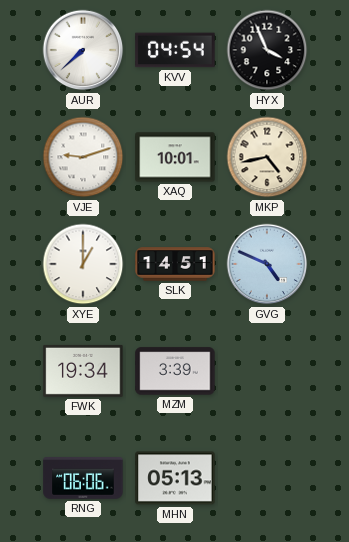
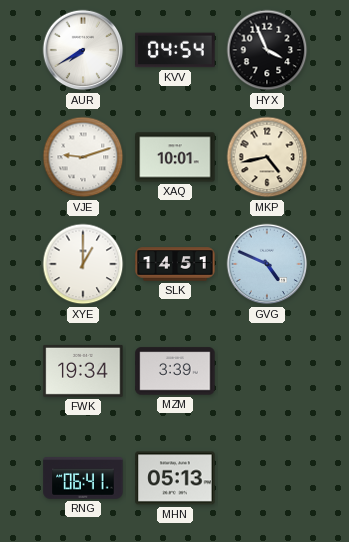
AUR: 7:38 -> 7:40
RNG: 06:06 -> 06:41
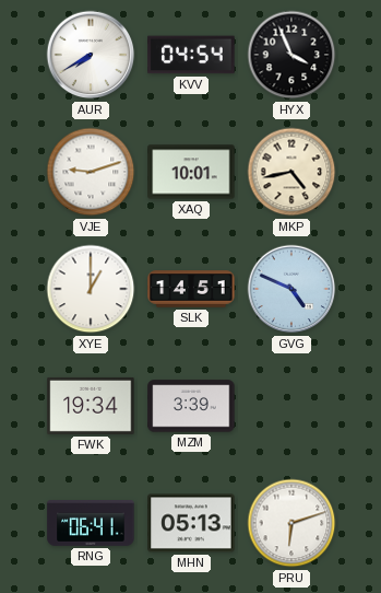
PRU: none -> 6:12
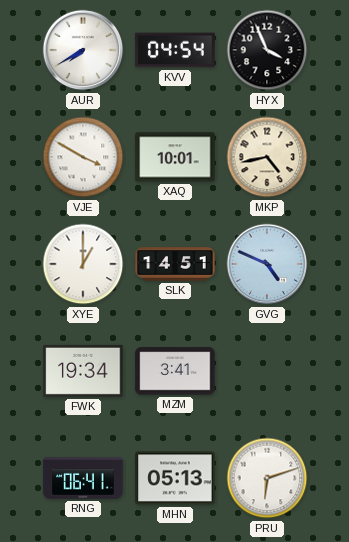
VJE: 9:12 -> 3:50
MZM: 3:39 -> 3:41
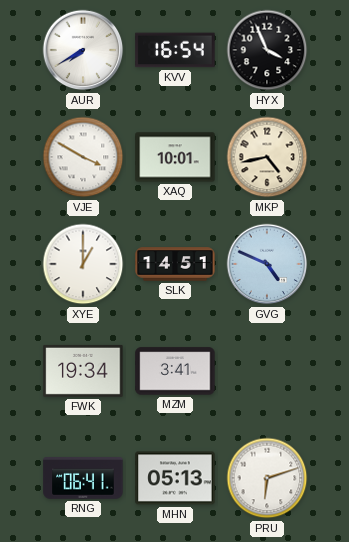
KVV: 04:54 -> 16:54
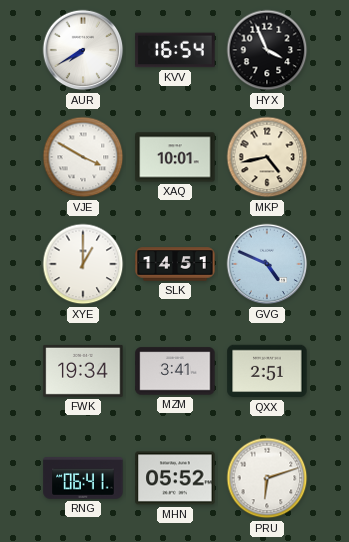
QXX: none -> 2:51
MHN: 05:13 -> 05:52
